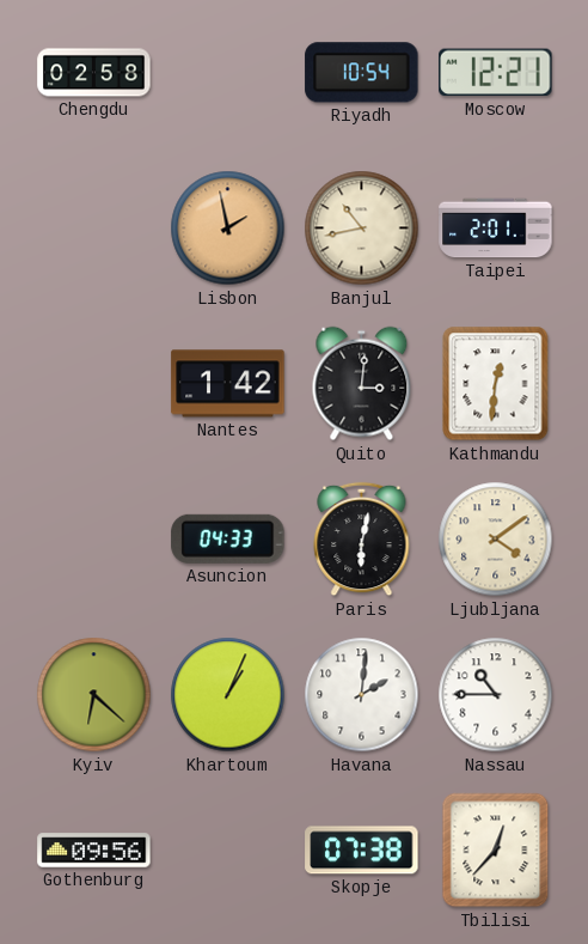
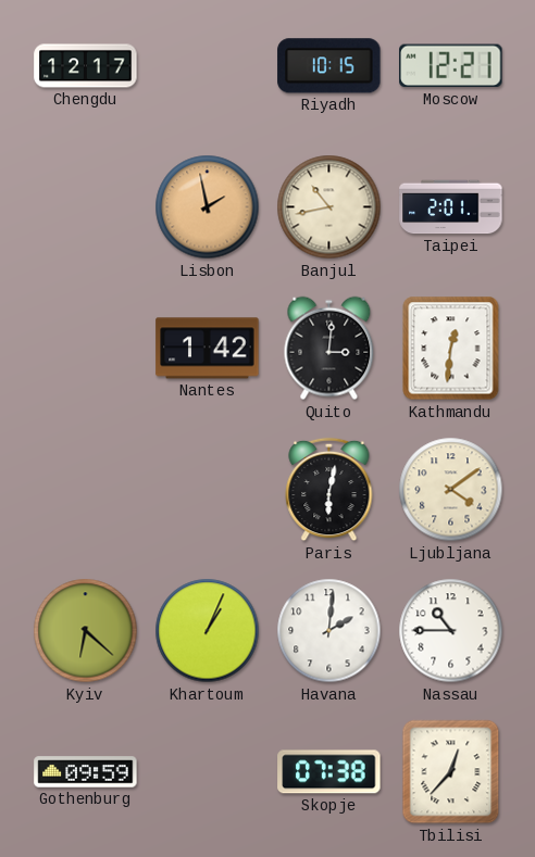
Chengdu: 02:58 -> 12:17
Riyadh: 10:54 -> 10:15
Asuncion: 04:33 -> none
Gothenburg: 09:56 -> 09:59
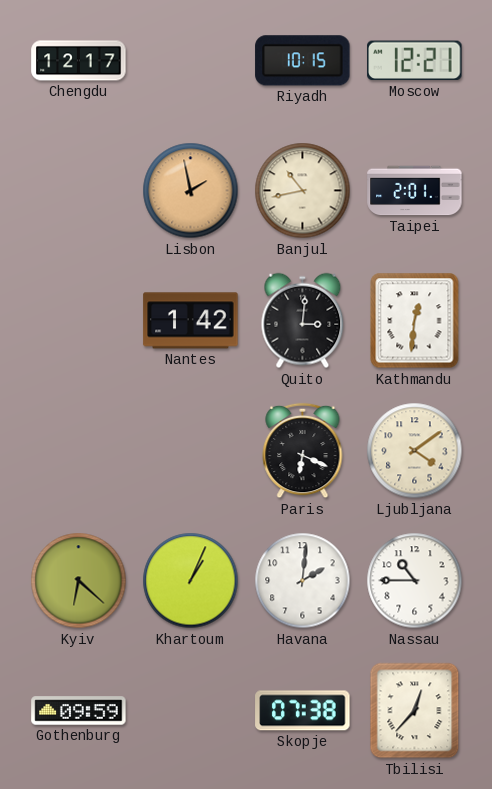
Paris: 6:02 -> 6:19
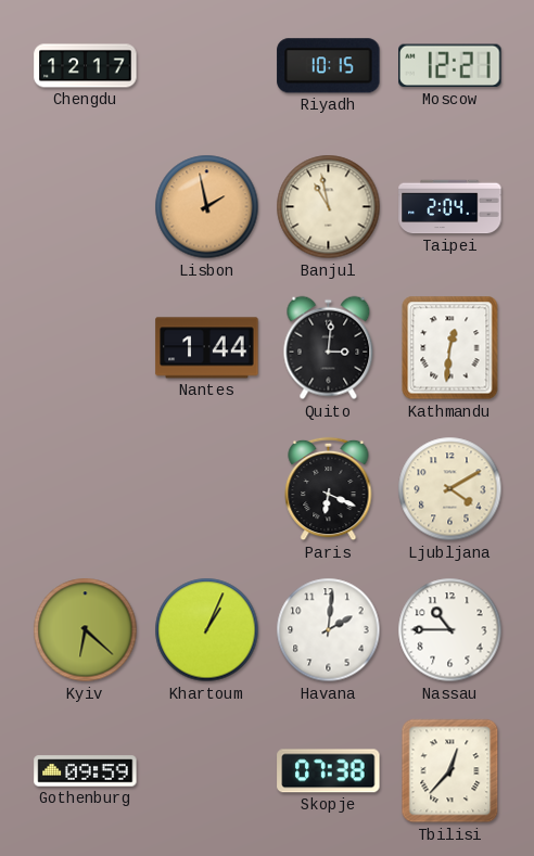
Banjul: 10:43 -> 10:58
Taipei: 2:01 -> 2:04
Nantes: 1:42 -> 1:44
Ljubljana: 4:09 -> 4:10
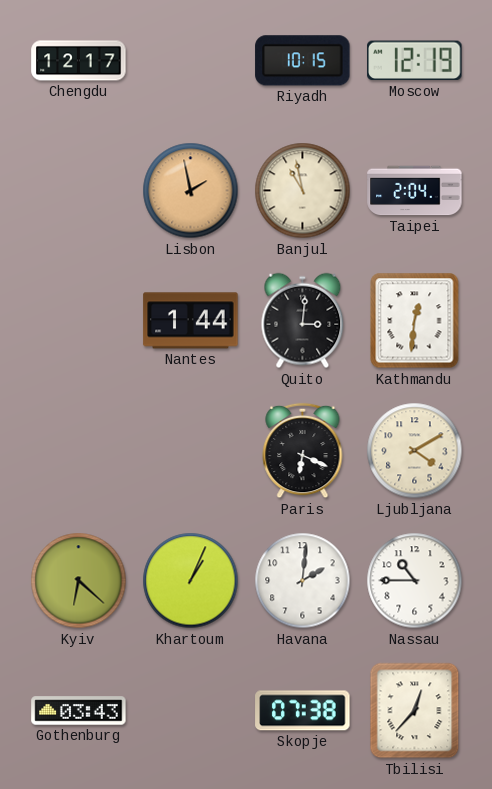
Moscow: 12:21 -> 12:19
Gothenburg: 09:59 -> 03:43
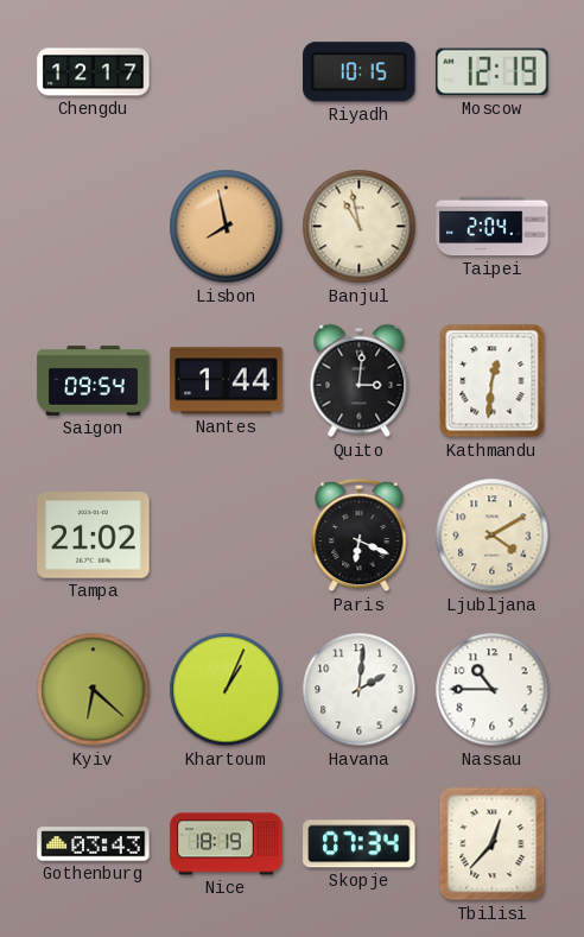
Lisbon: 1:58 -> 7:58
Saigon: none -> 09:54
Tampa: none -> 21:02
Nice: none -> 18:19
Skopje: 07:38 -> 07:34
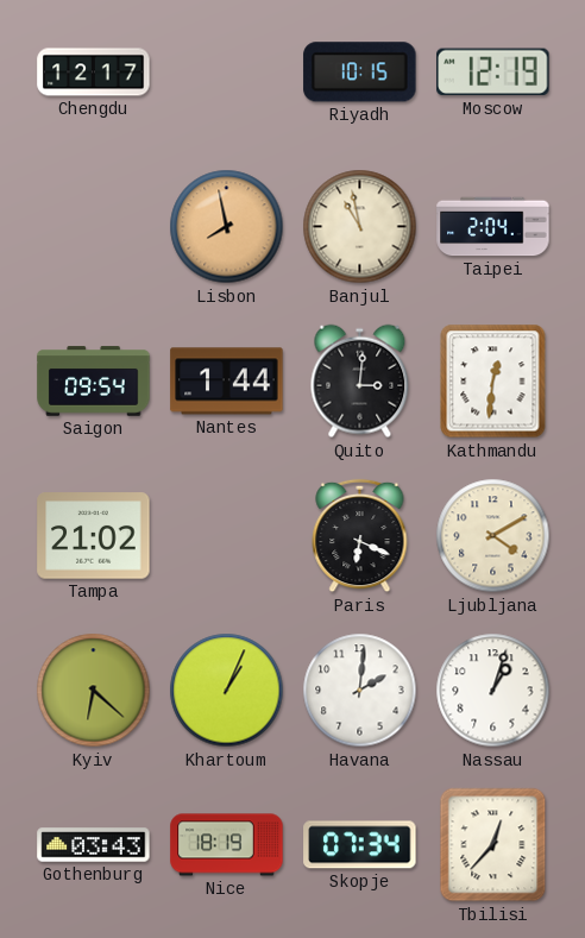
Nassau: 10:45 -> 1:03
